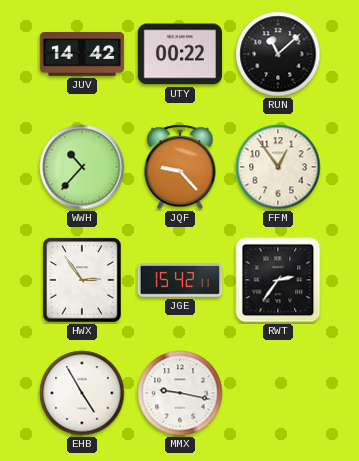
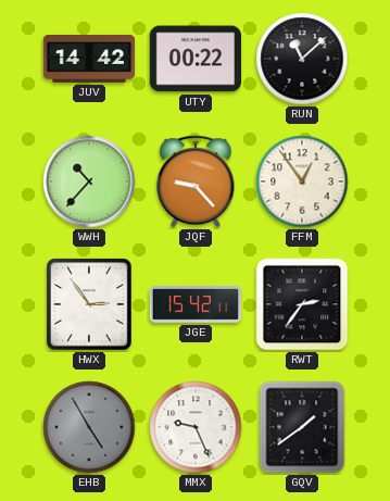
EHB dial: white -> grey
MMX: 9:17 -> 9:26
GQV: none -> 1:39
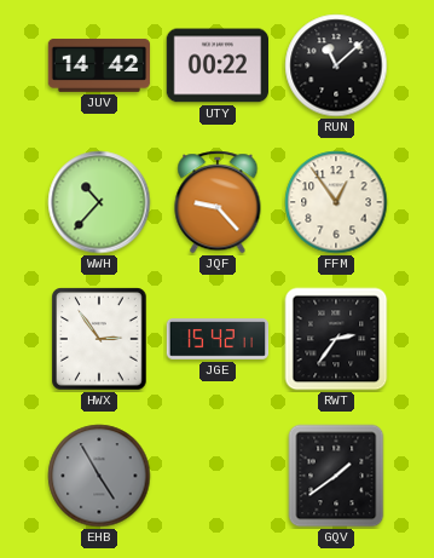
MMX: 9:26 -> none
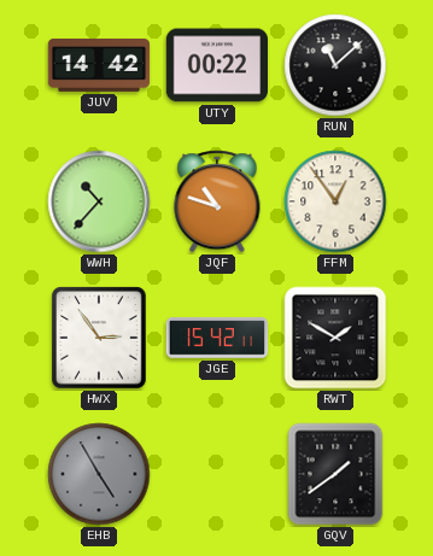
JQF: 9:23 -> 10:48
RWT: 2:36 -> 1:50
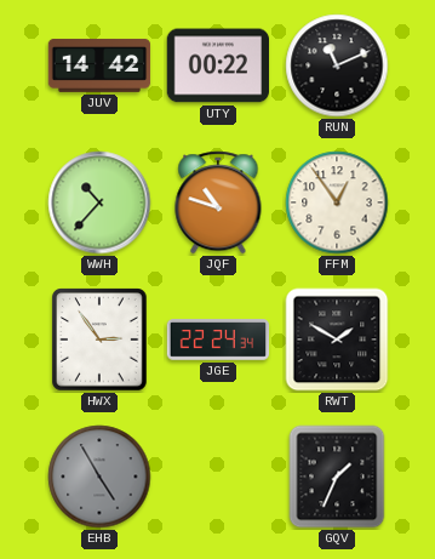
RUN: 11:08 -> 11:11
JGE: 15:42 -> 22:24
GQV: 1:39 -> 1:34
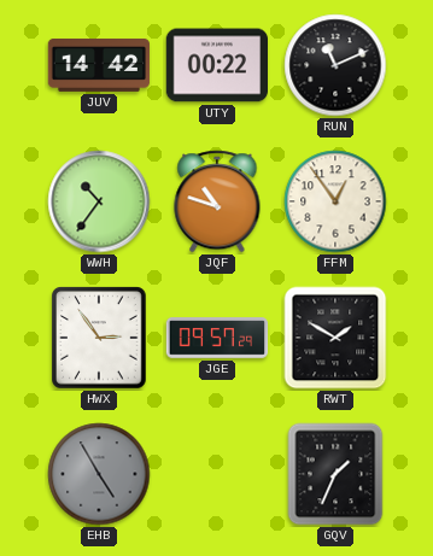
WWH: 10:37 -> 10:36
JGE: 22:24 -> 09:57
